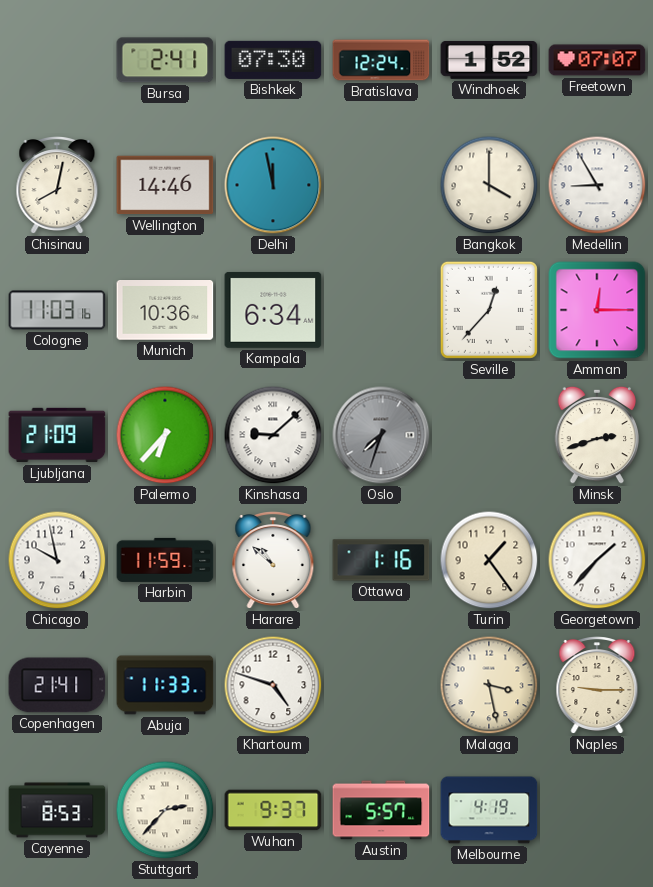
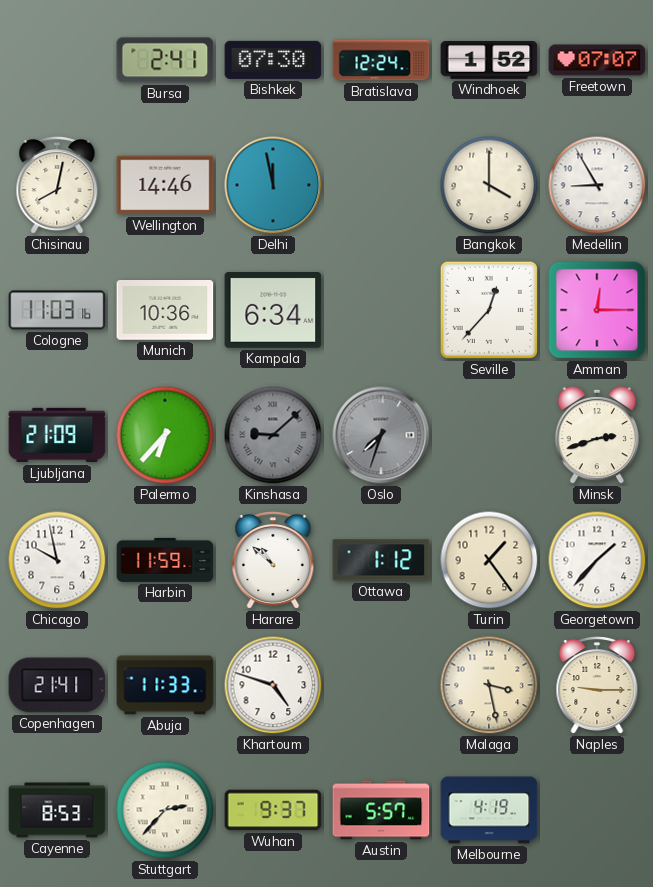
Kinshasa dial: white -> grey
Ottawa: 1:16 -> 1:12
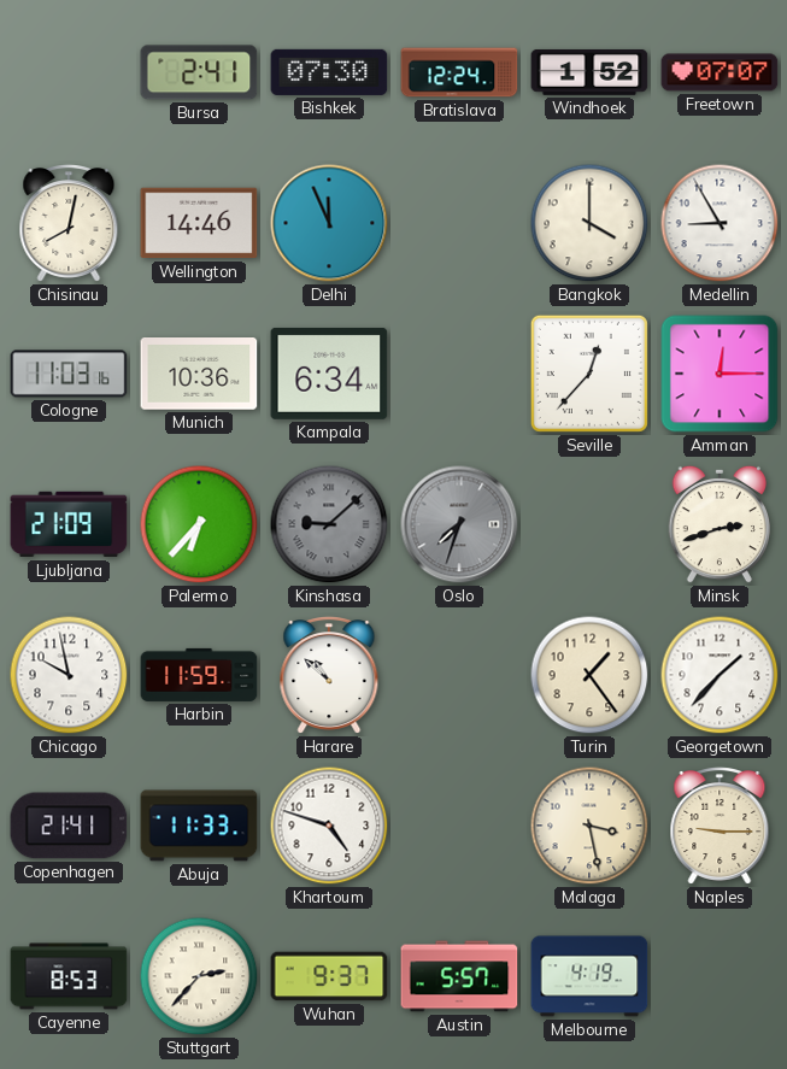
Delhi: 11:58 -> 11:56
Ottawa: 1:12 -> none
